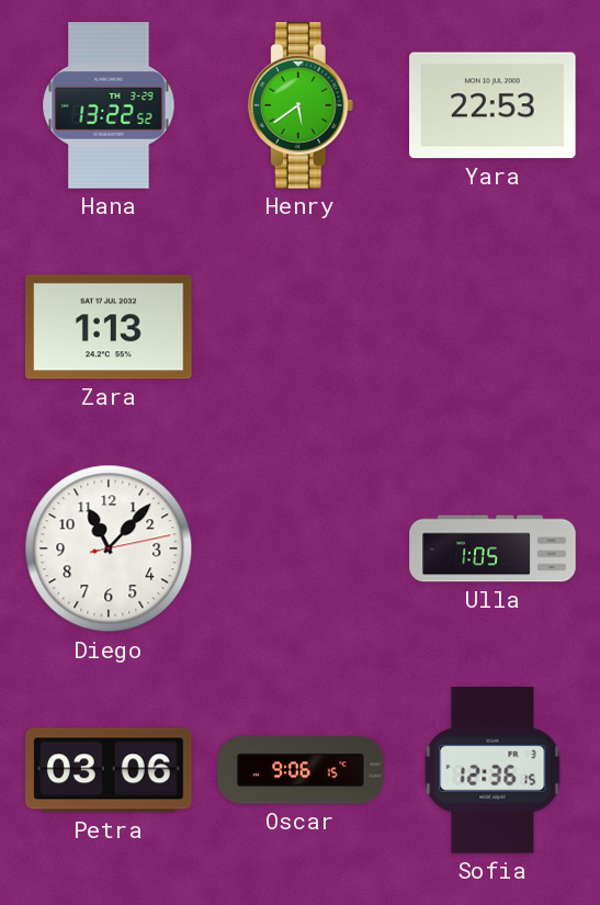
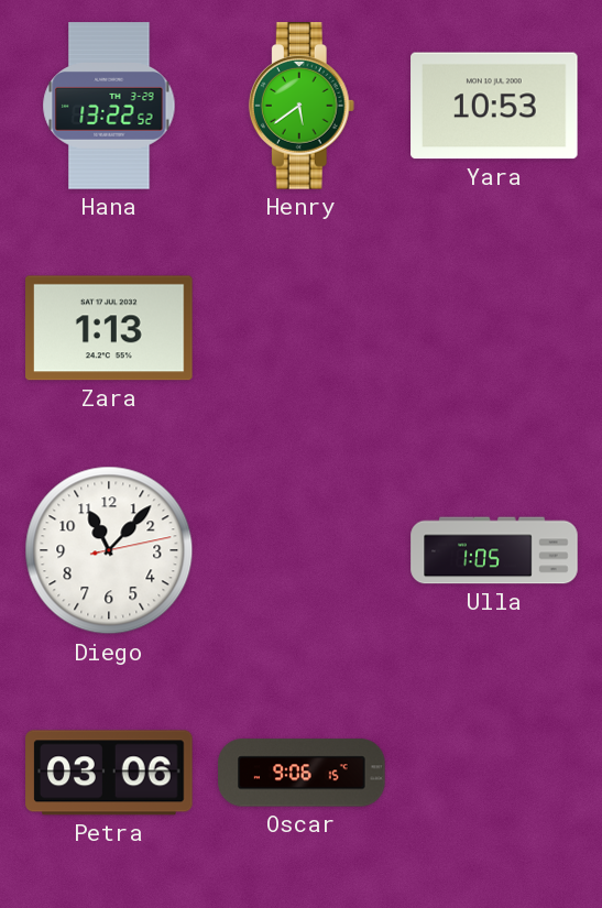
Yara: 22:53 -> 10:53
Sofia: 12:36 -> none
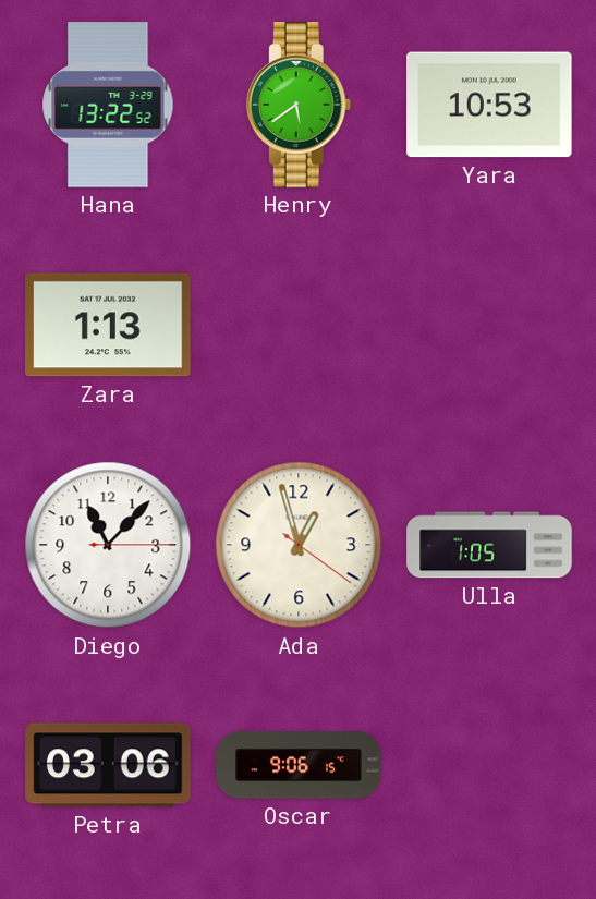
Diego: 11:07:13 -> 11:07:15
Ada: none -> 12:57
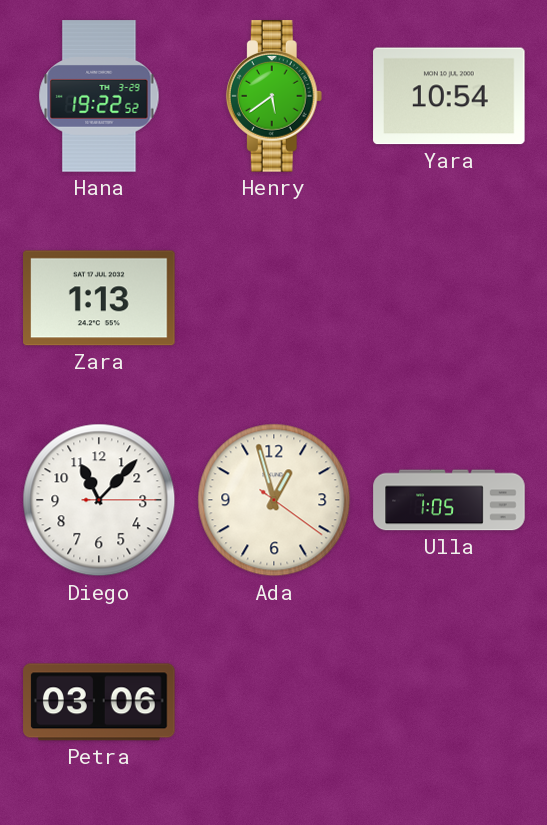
Hana: 13:22 -> 19:22
Yara: 10:53 -> 10:54
Oscar: 9:06 -> none
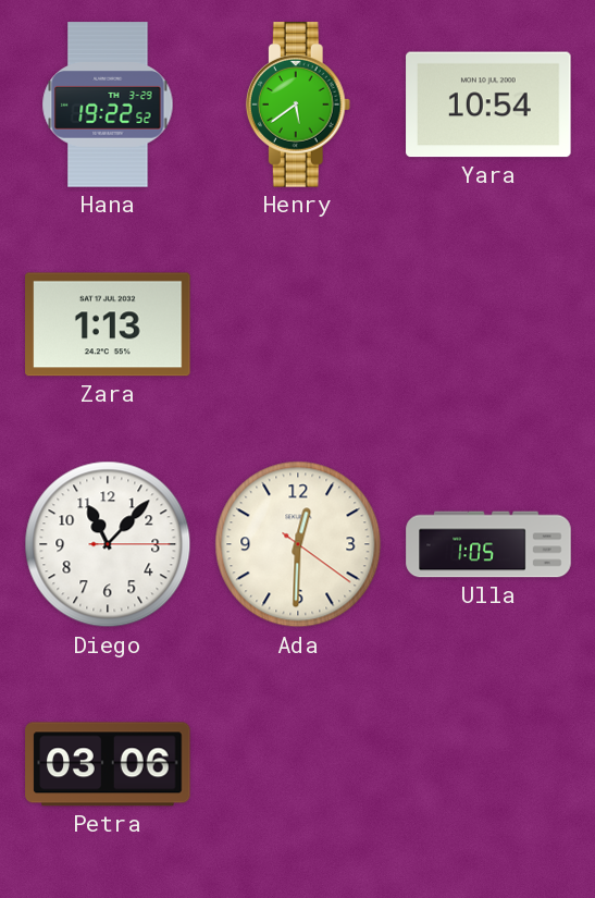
Ada: 12:57 -> 12:30
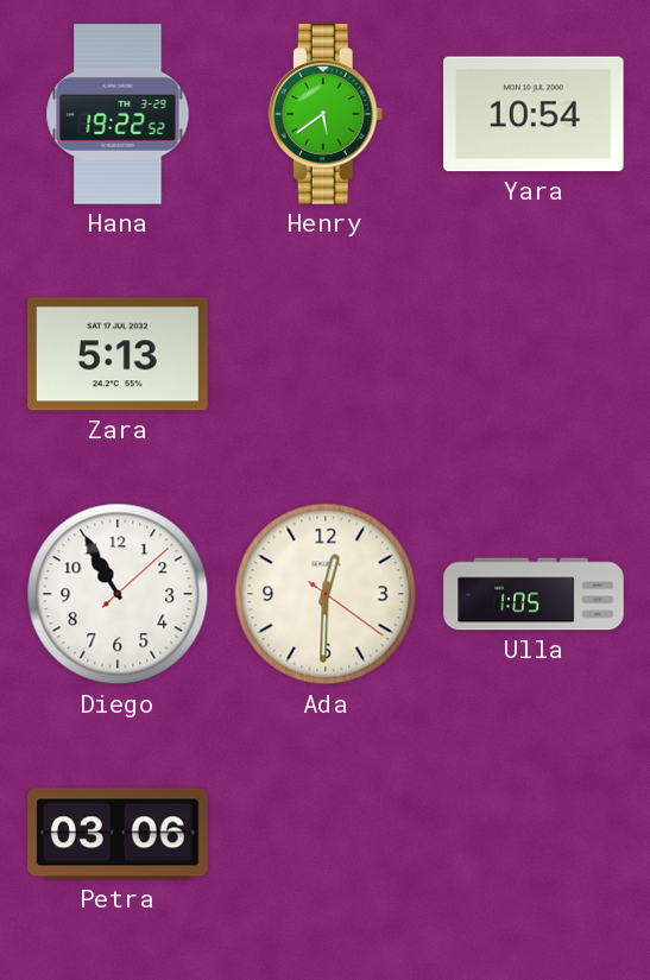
Zara: 1:13 -> 5:13
Diego: 11:07 -> 10:55
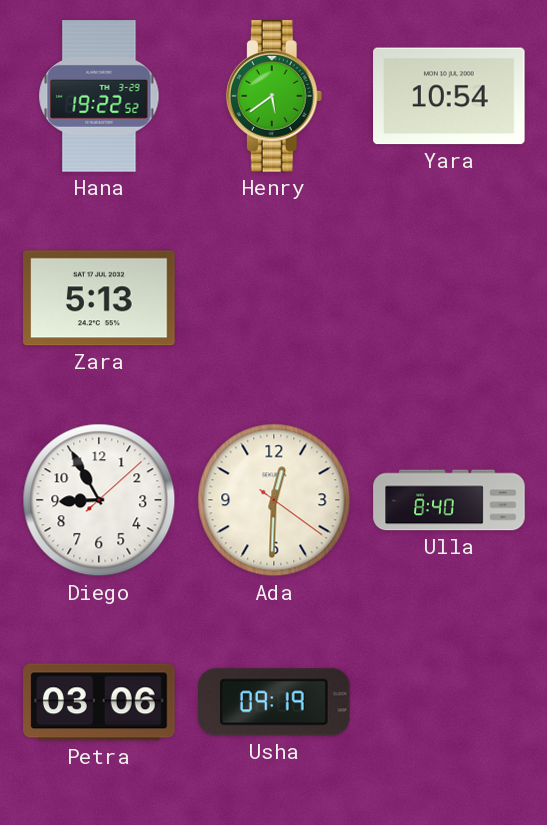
Diego: 10:55 -> 8:55
Ulla: 1:05 -> 8:40
Usha: none -> 09:19
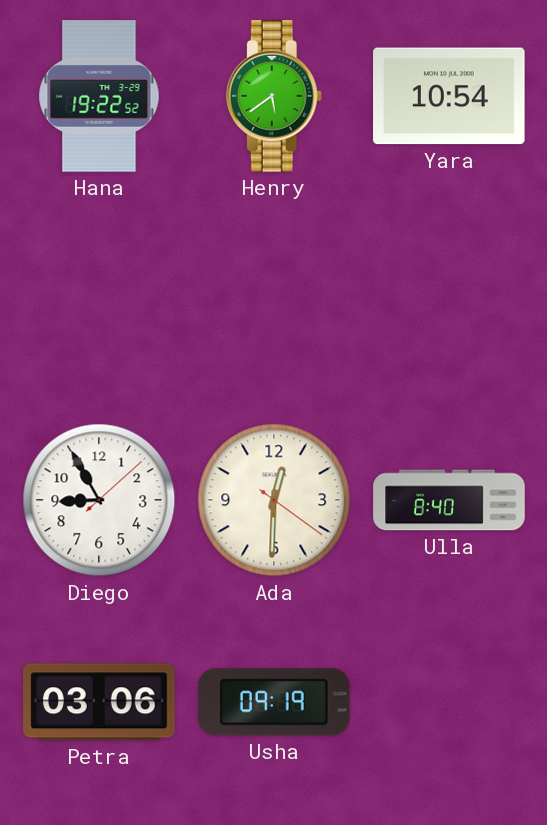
Zara: 5:13 -> none
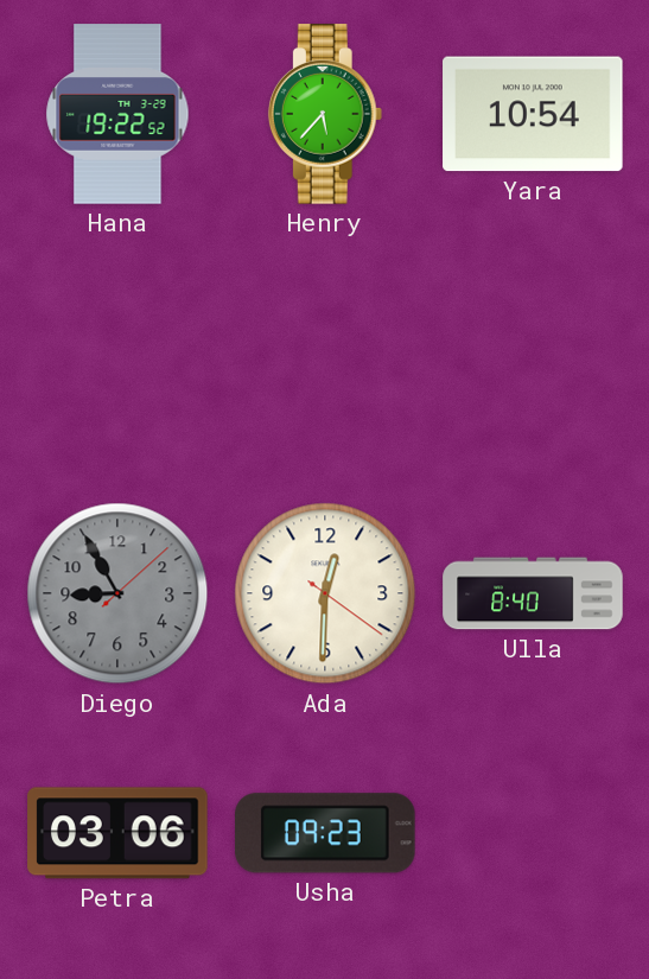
Henry: 5:39 -> 5:37
Diego dial: white -> grey
Usha: 09:19 -> 09:23
